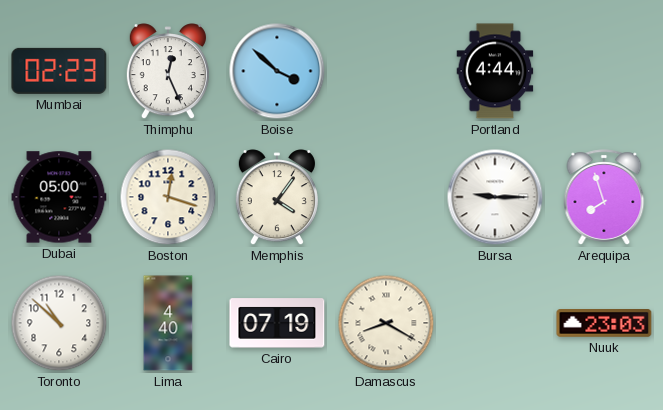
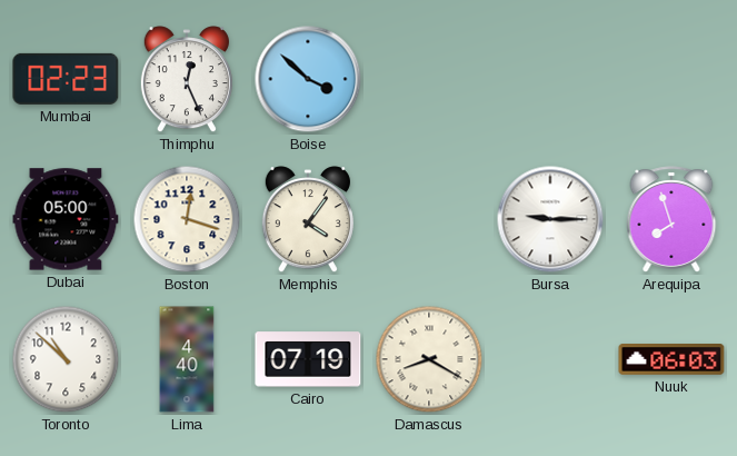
Portland: 4:44 -> none
Nuuk: 23:03 -> 06:03
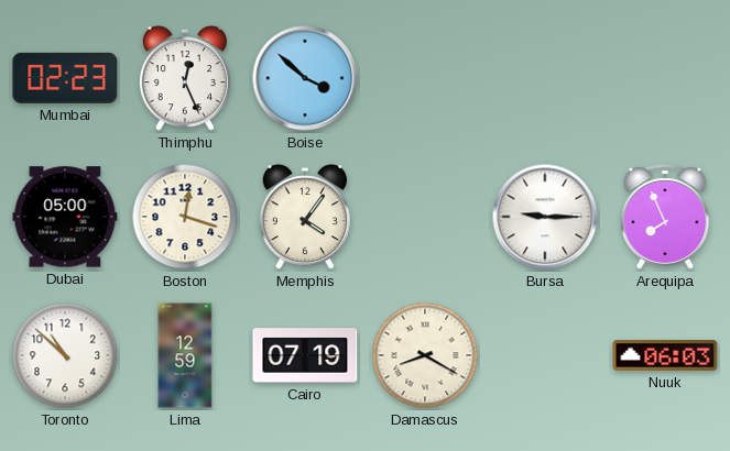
Arequipa: 7:57 -> 7:56
Lima: 4:40 -> 12:59
